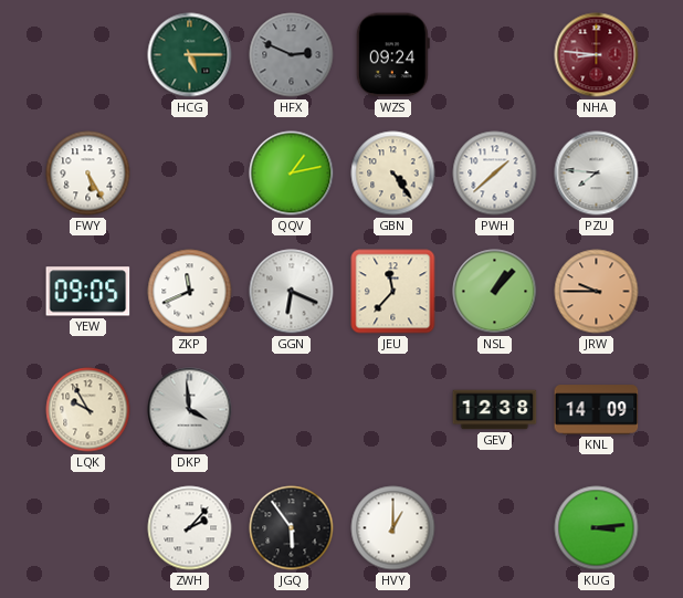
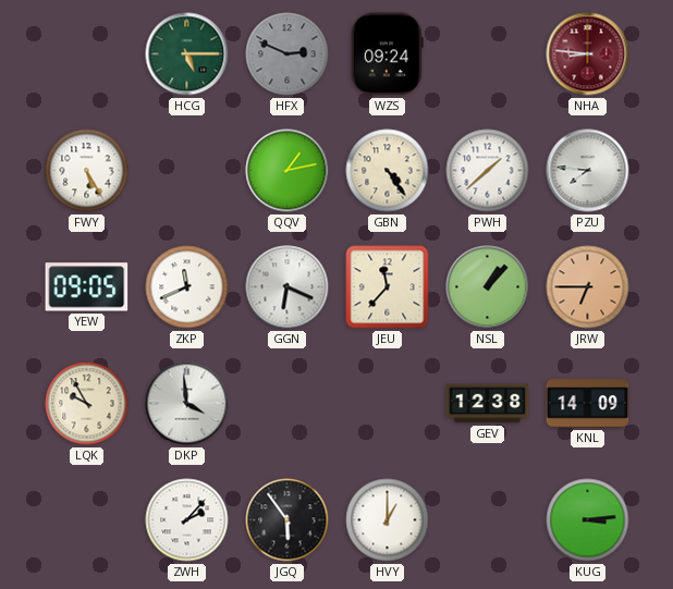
JRW: 9:45 -> 6:45
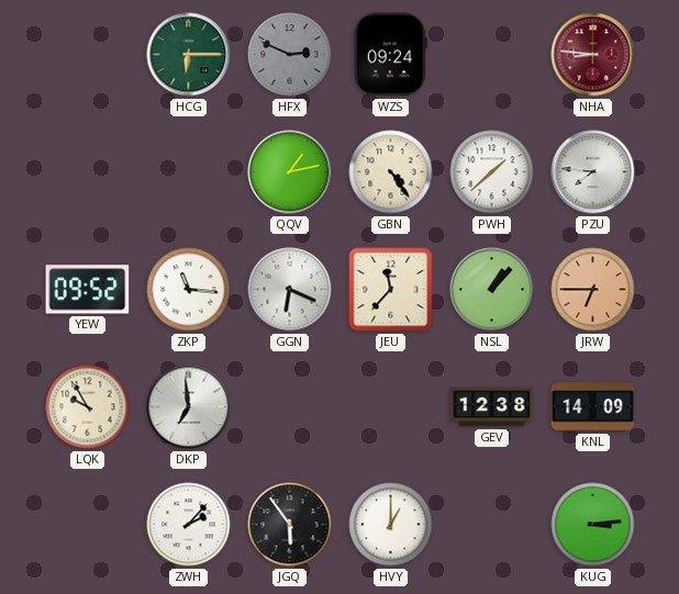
HCG: 5:15 -> 6:15
FWY: 5:25 -> none
YEW: 09:05 -> 09:52
ZKP: 11:41 -> 11:16
DKP: 3:59 -> 6:59
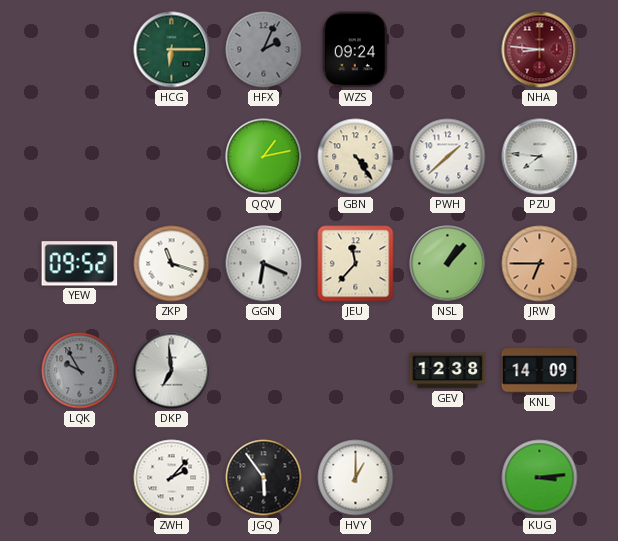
HFX: 2:49 -> 2:04
ZKP: 11:16 -> 11:18
LQK dial: cream -> grey
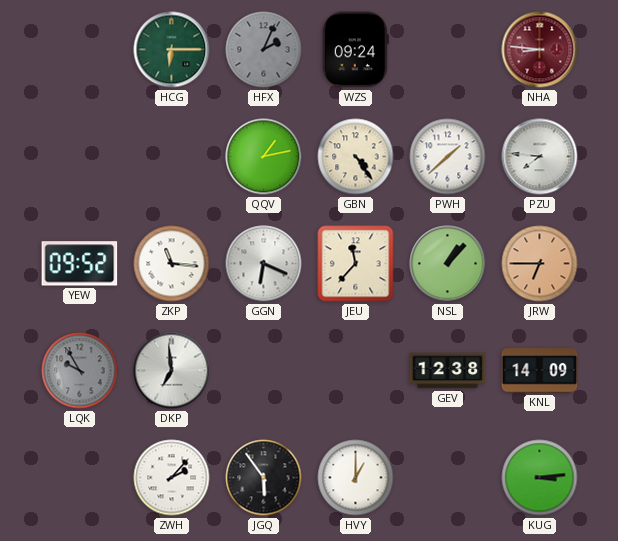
ZKP: 11:18 -> 11:16
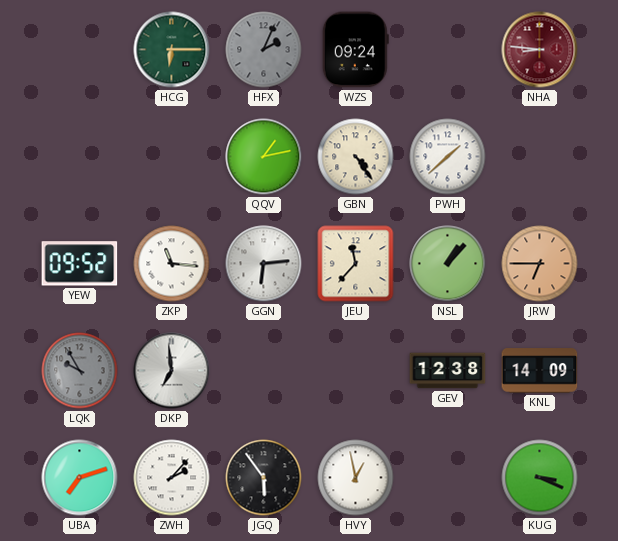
PZU: 7:46 -> none
GGN: 6:19 -> 6:14
UBA: none -> 7:12
HVY: 1:00 -> 12:58
KUG: 3:14 -> 3:19
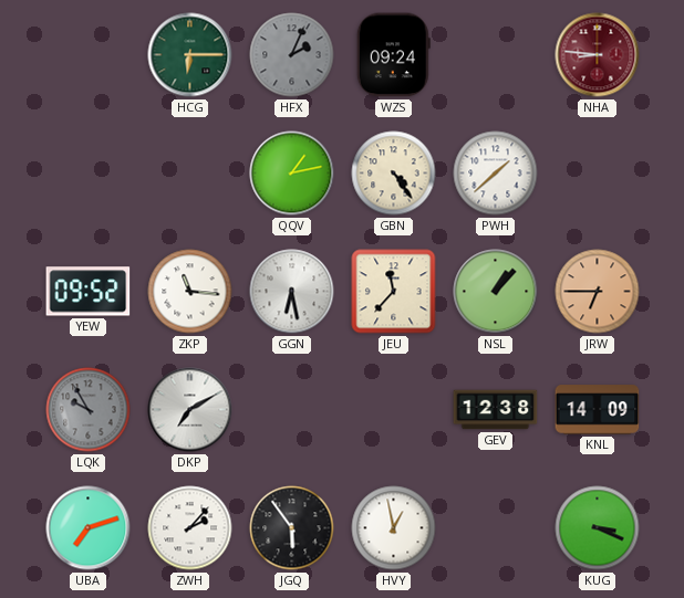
GGN: 6:14 -> 6:28
DKP: 6:59 -> 7:10
